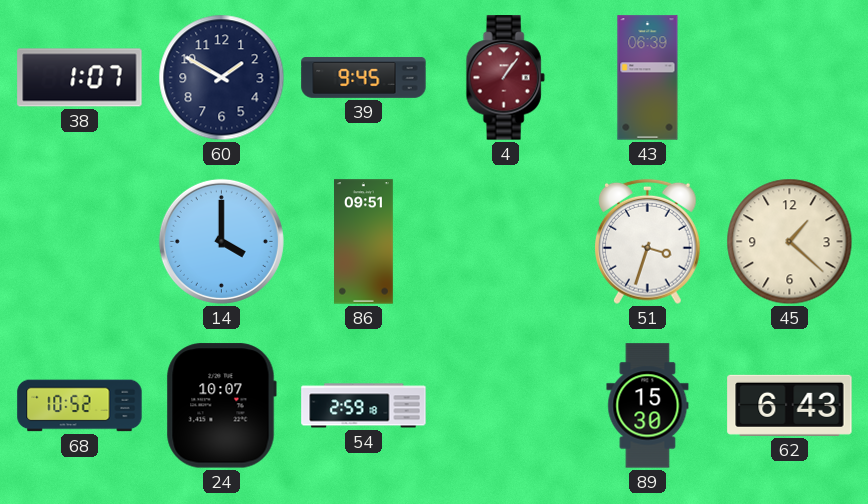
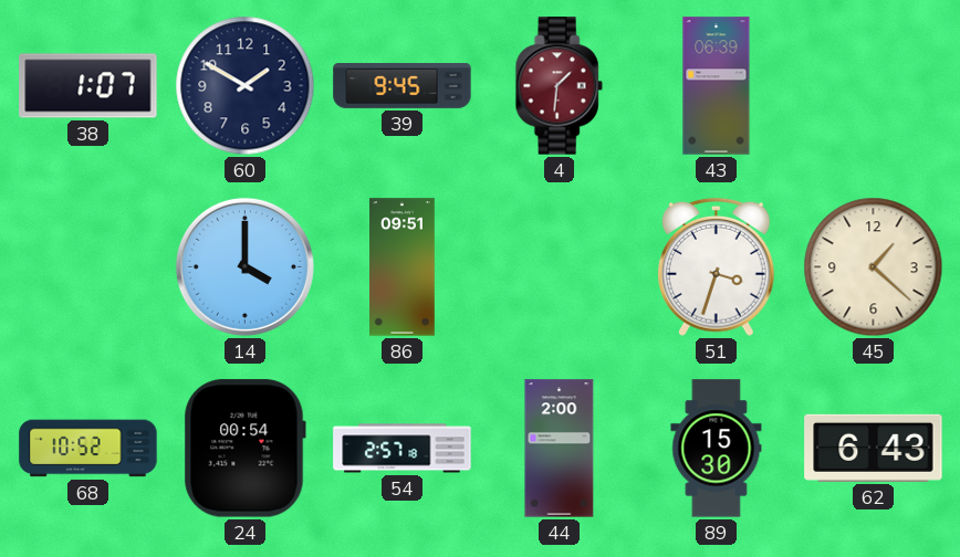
4: 1:06 -> 1:31
24: 10:07 -> 00:54
54: 2:59 -> 2:57
44: none -> 2:00
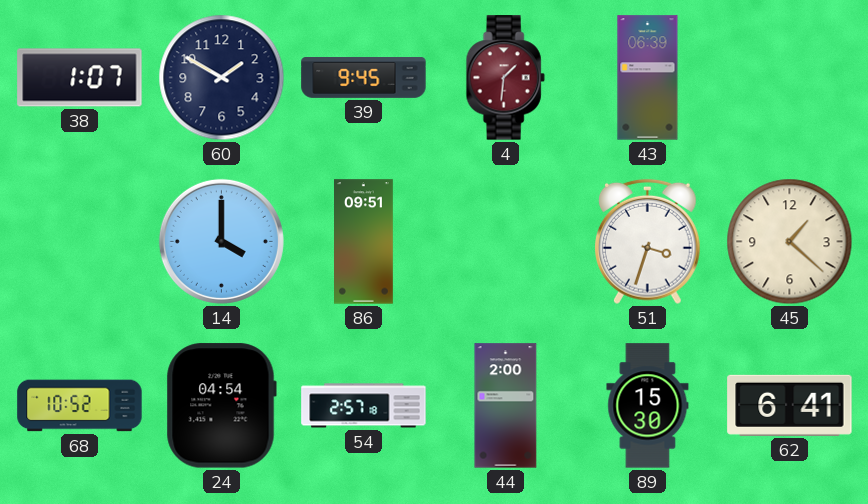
24: 00:54 -> 04:54
62: 6:43 -> 6:41
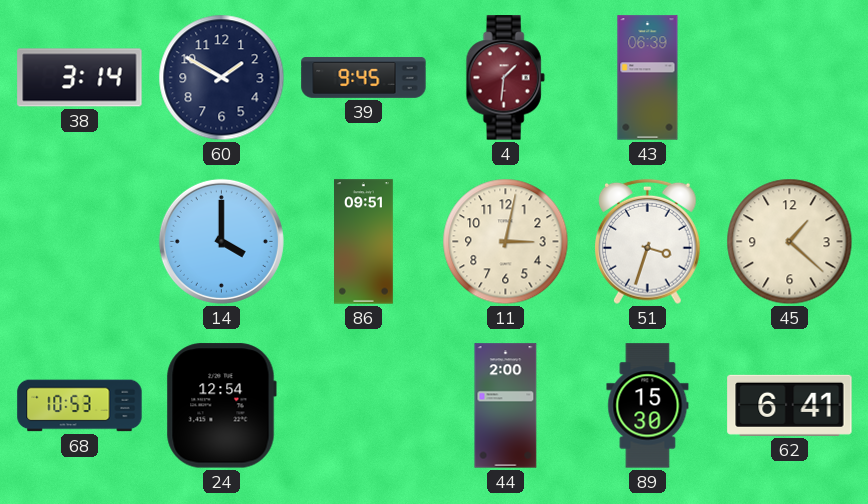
38: 1:07 -> 3:14
11: none -> 3:02
68: 10:52 -> 10:53
24: 04:54 -> 12:54
54: 2:57 -> none
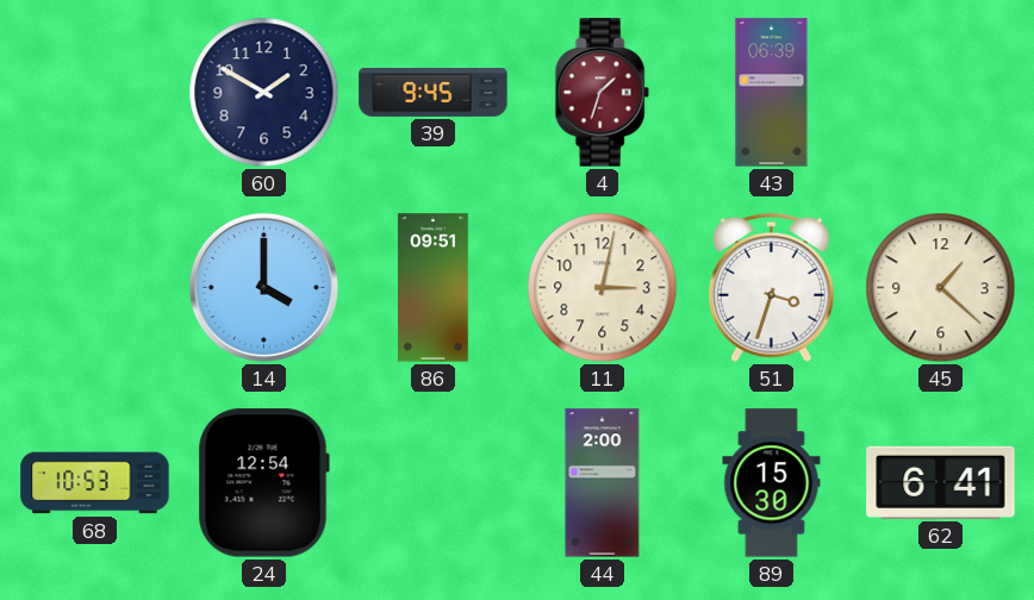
38: 3:14 -> none
4: 1:31 -> 1:33
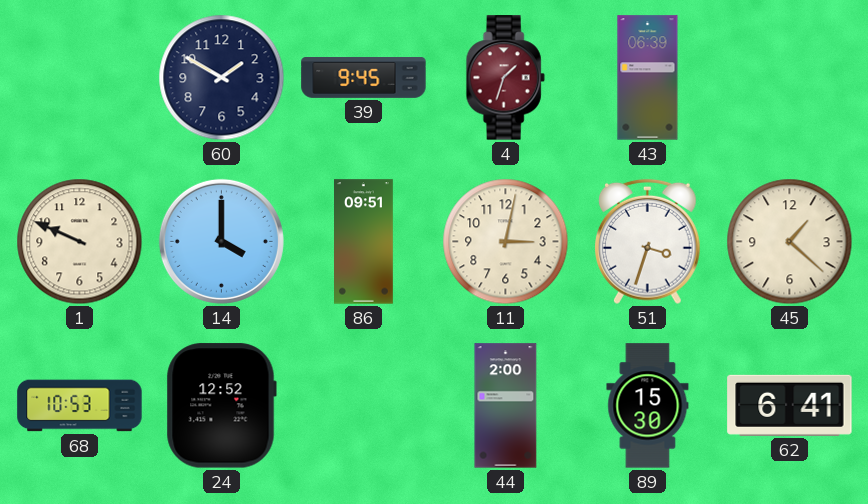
1: none -> 9:49
24: 12:54 -> 12:52
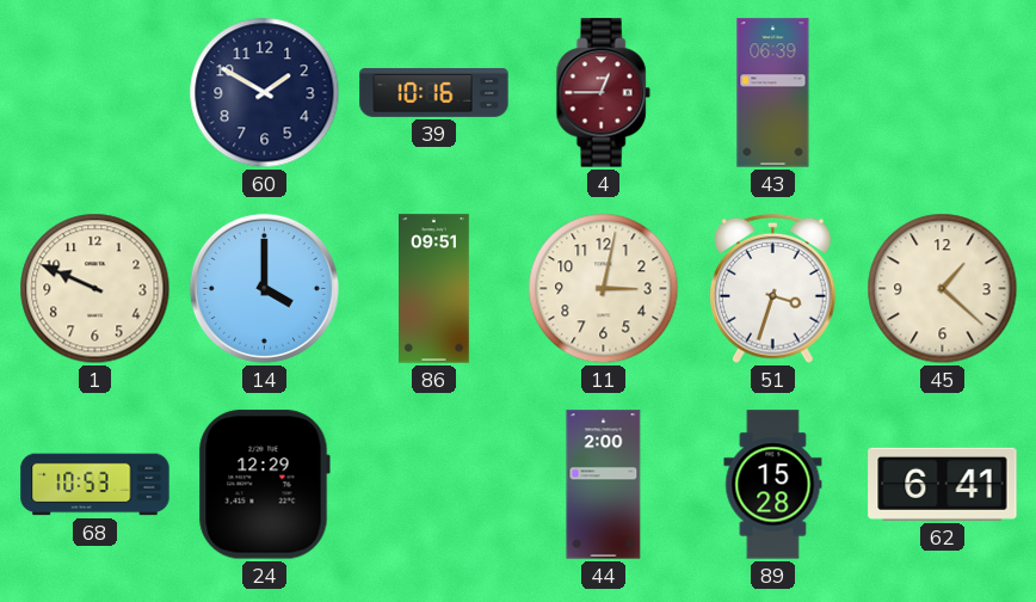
39: 9:45 -> 10:16
4: 1:33 -> 12:45
24: 12:52 -> 12:29
89: 15:30 -> 15:28
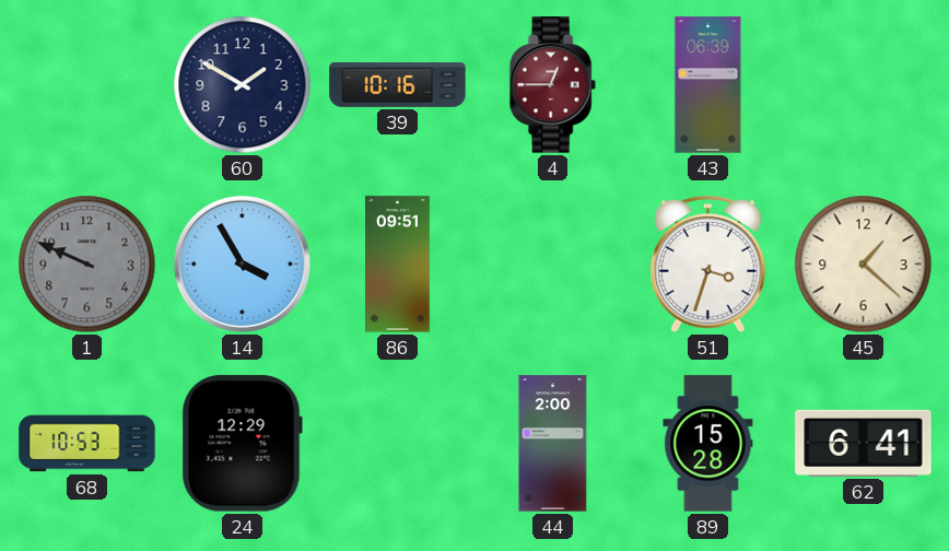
1 dial: cream -> grey
14: 4:00 -> 3:55
11: 3:02 -> none
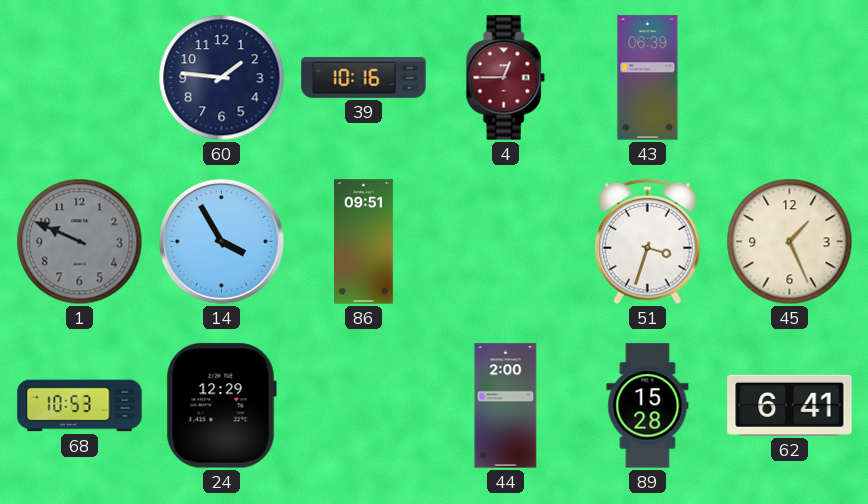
60: 1:50 -> 1:46
45: 1:22 -> 1:26
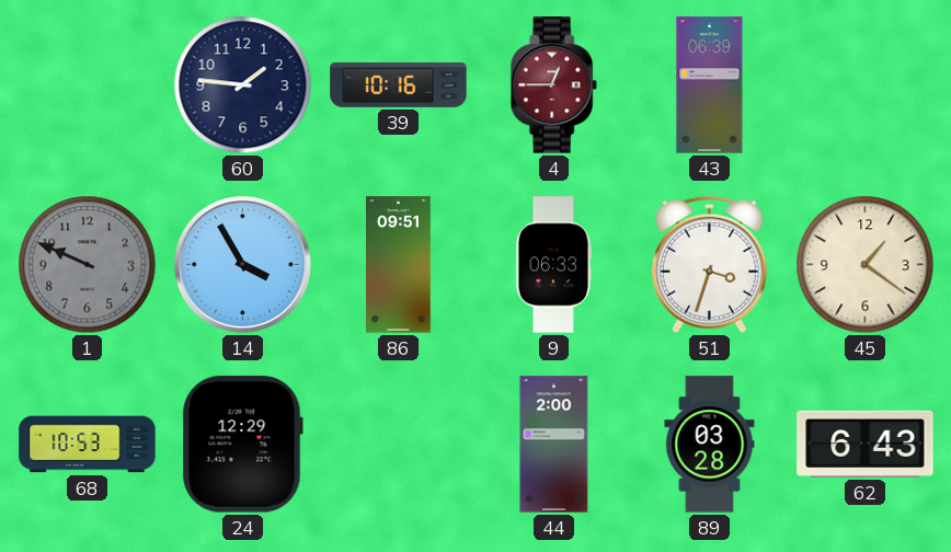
9: none -> 06:33
45: 1:26 -> 1:21
89: 15:28 -> 03:28
62: 6:41 -> 6:43
